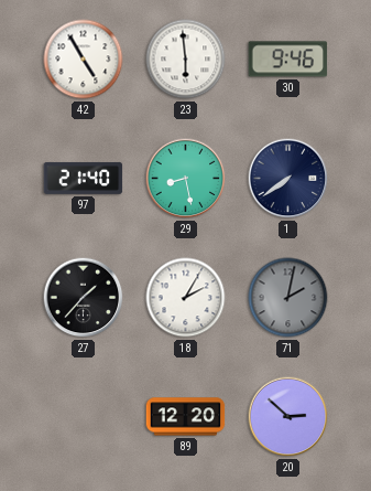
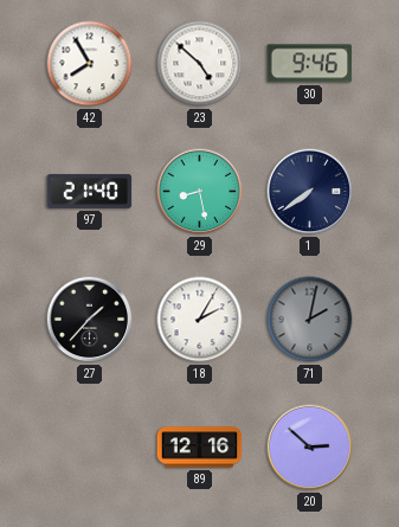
42: 4:55 -> 7:55
23: 5:59 -> 4:52
89: 12:20 -> 12:16
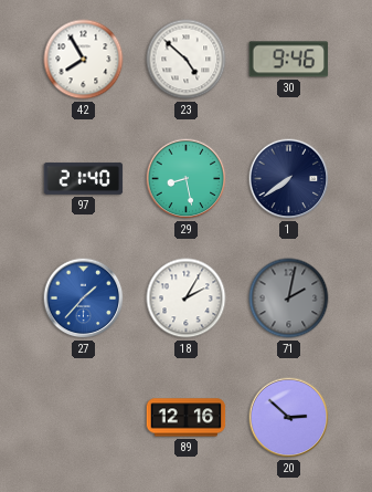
27 dial: black -> blue
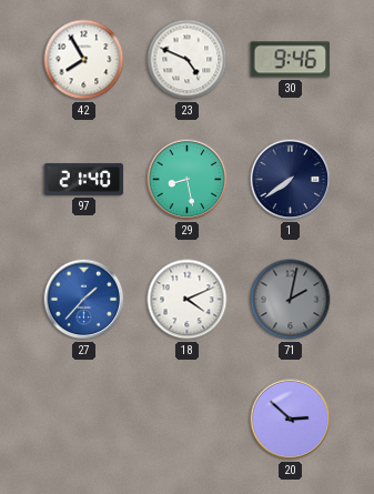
23: 4:52 -> 4:49
18: 2:05 -> 4:11
89: 12:16 -> none
